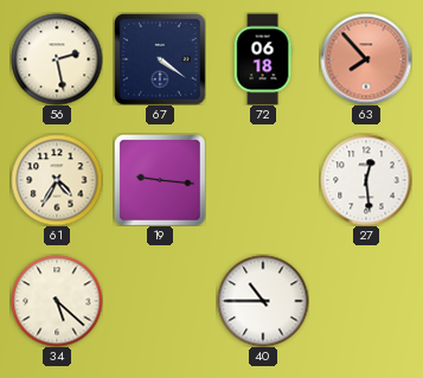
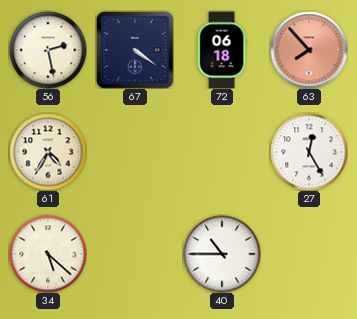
19: 9:16 -> none
27: 12:29 -> 12:25
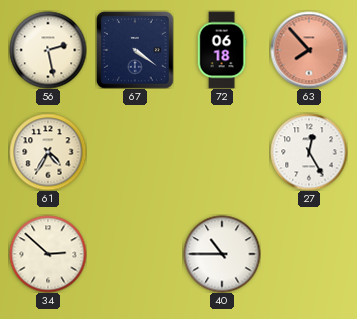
34: 5:22 -> 2:52
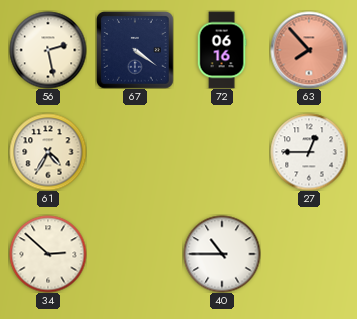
72: 06:18 -> 06:16
27: 12:25 -> 12:45
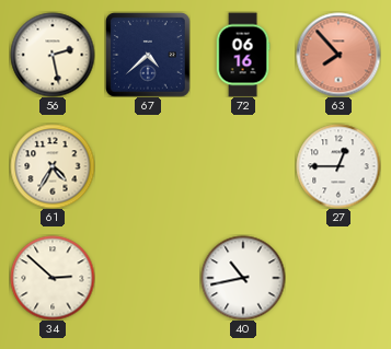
67: 4:21 -> 4:38
40: 10:45 -> 10:43
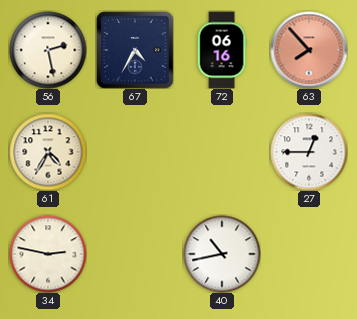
67: 4:38 -> 4:35
34: 2:52 -> 2:47
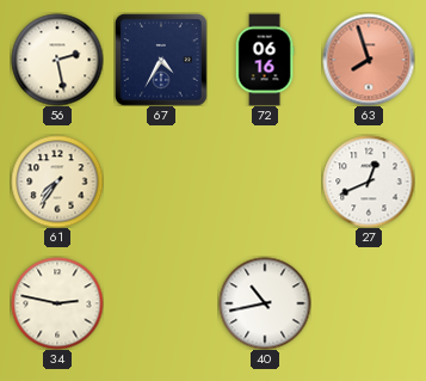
63: 7:53 -> 7:57
61: 4:35 -> 7:36
27: 12:45 -> 12:41
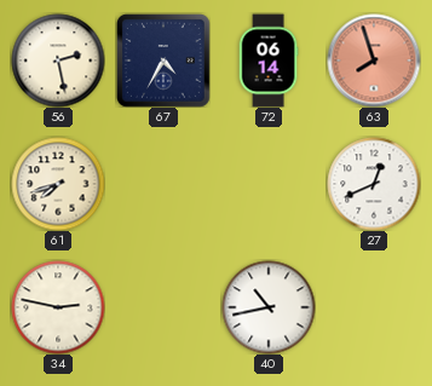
72: 06:16 -> 06:14
61: 7:36 -> 7:42
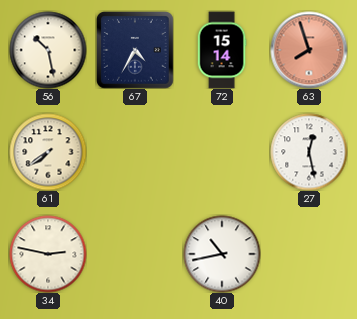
56: 2:28 -> 10:28
72: 06:14 -> 15:14
61: 7:42 -> 7:39
27: 12:41 -> 12:28
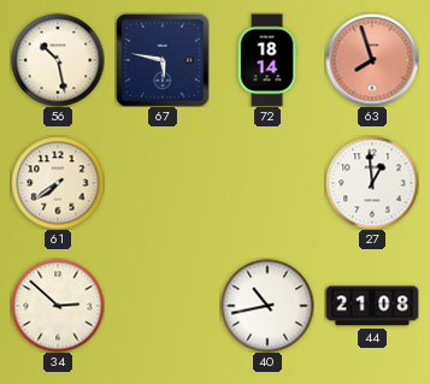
67: 4:35 -> 5:47
72: 15:14 -> 18:14
27: 12:28 -> 12:59
34: 2:47 -> 2:52
44: none -> 21:08
